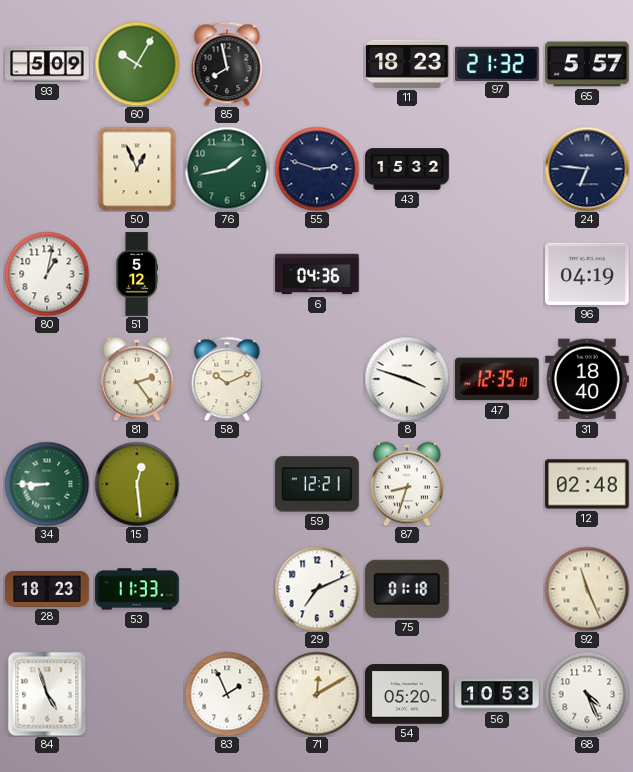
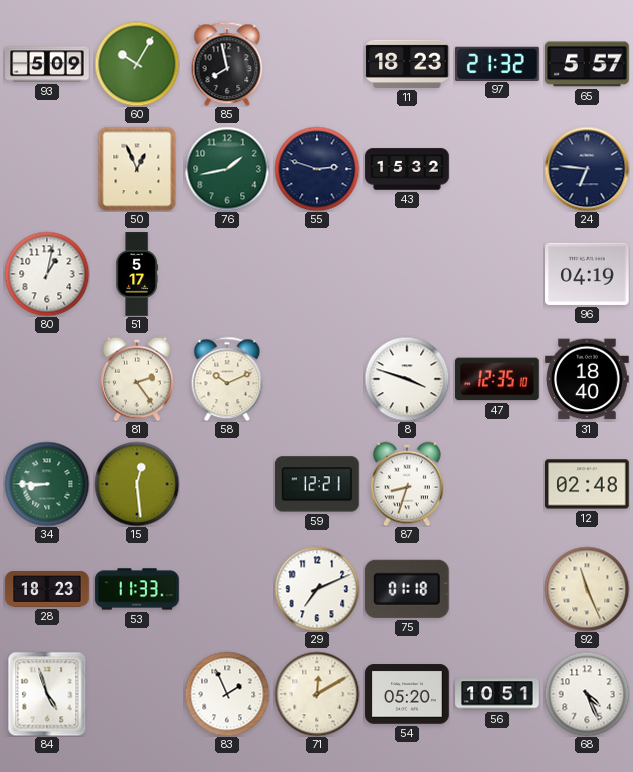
51: 5:12 -> 5:17
6: 04:36 -> none
56: 10:53 -> 10:51
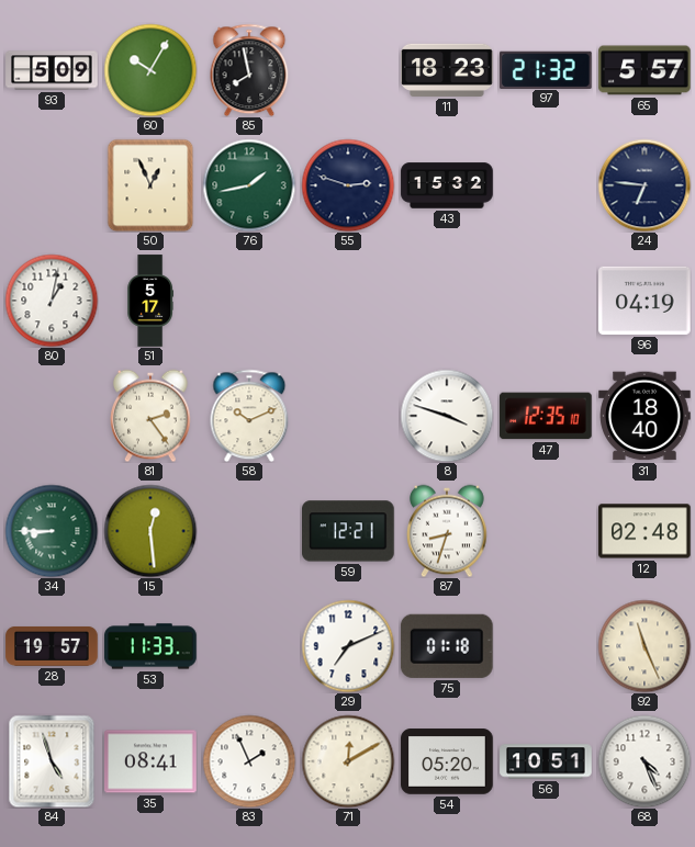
28: 18:23 -> 19:57
35: none -> 08:41
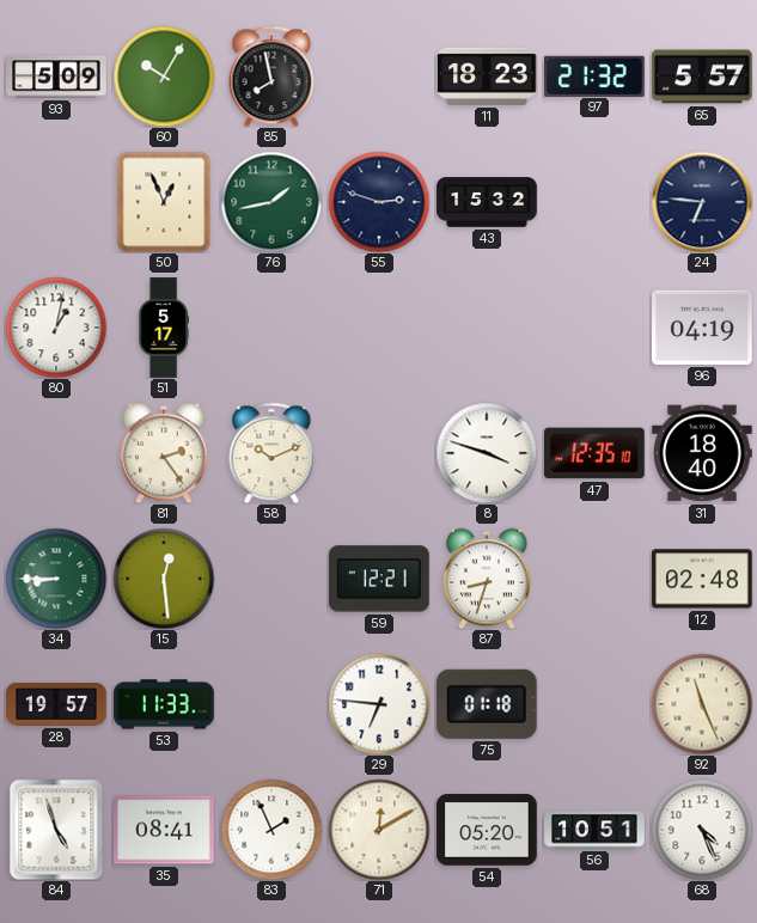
29: 7:11 -> 6:46
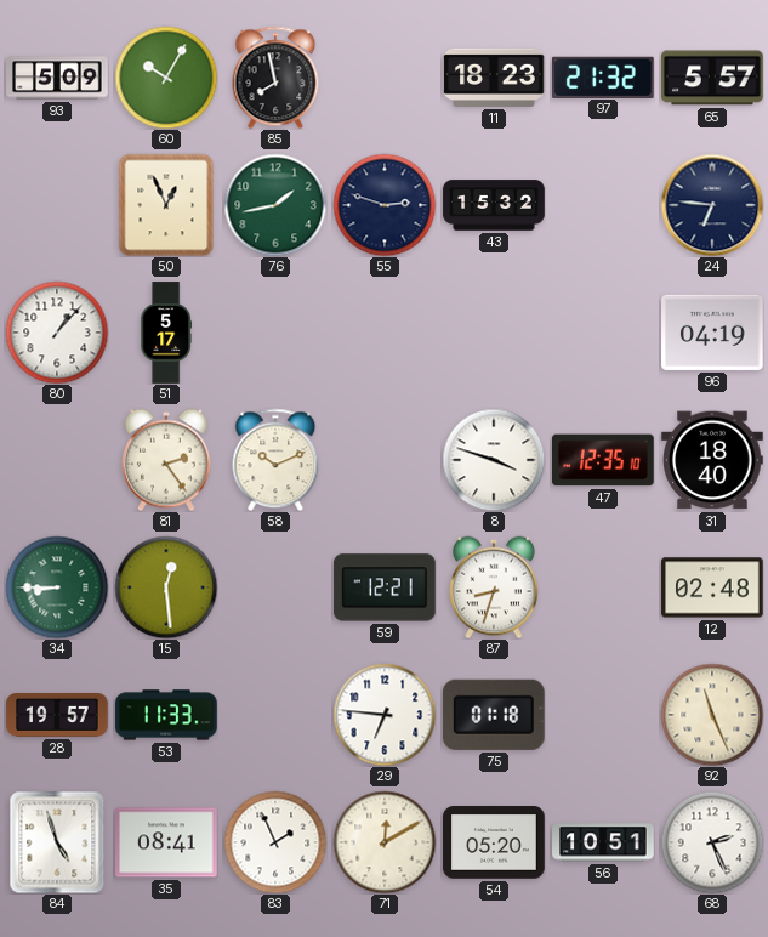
80: 1:02 -> 1:07
68: 4:26 -> 2:26
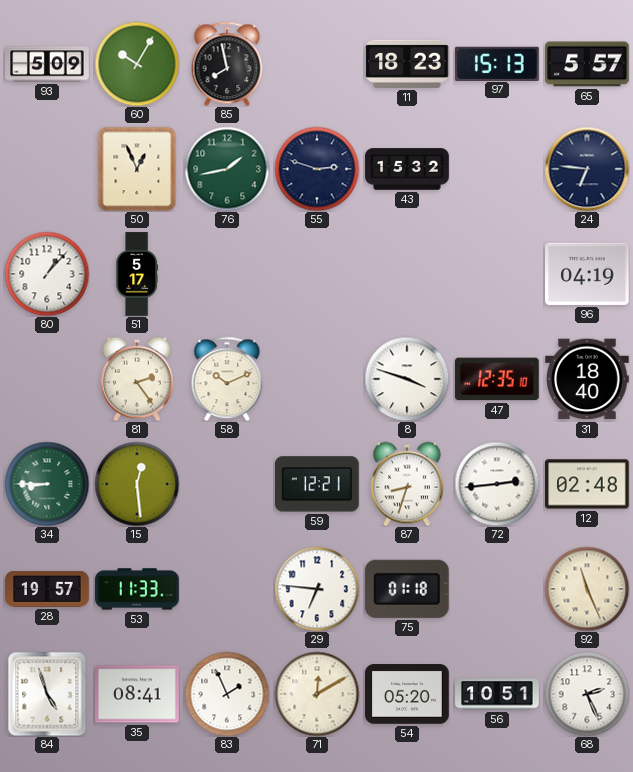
97: 21:32 -> 15:13
72: none -> 2:44
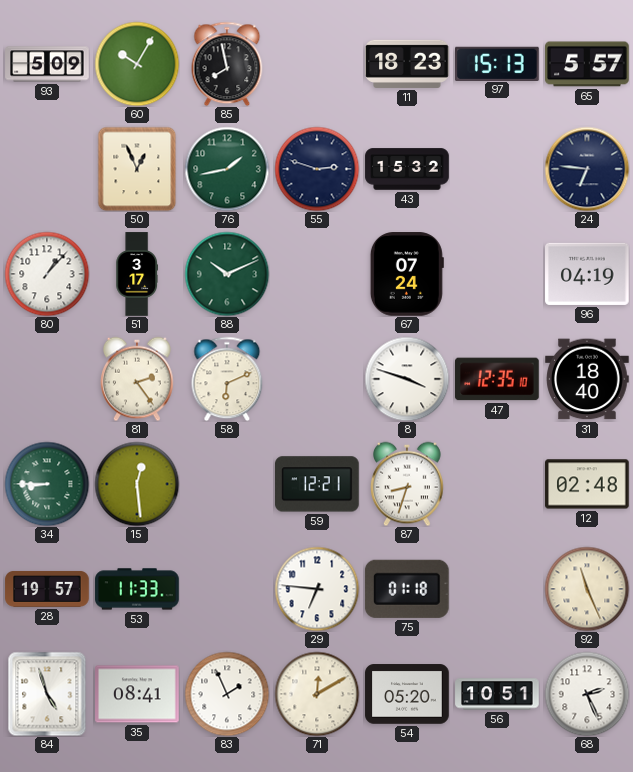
51: 5:17 -> 3:17
88: none -> 10:11
67: none -> 07:24
58: 10:11 -> 6:11
72: 2:44 -> none
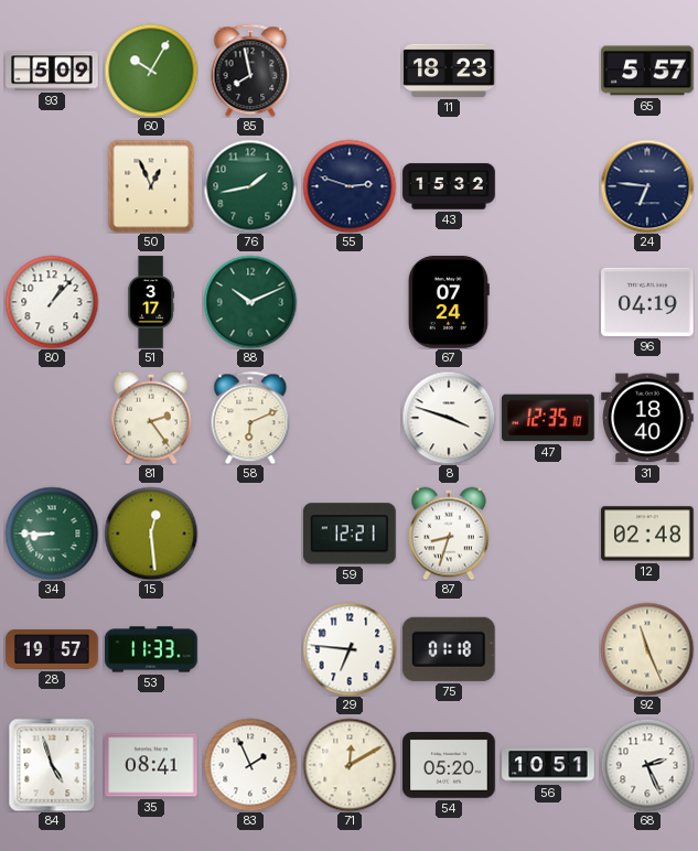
97: 15:13 -> none
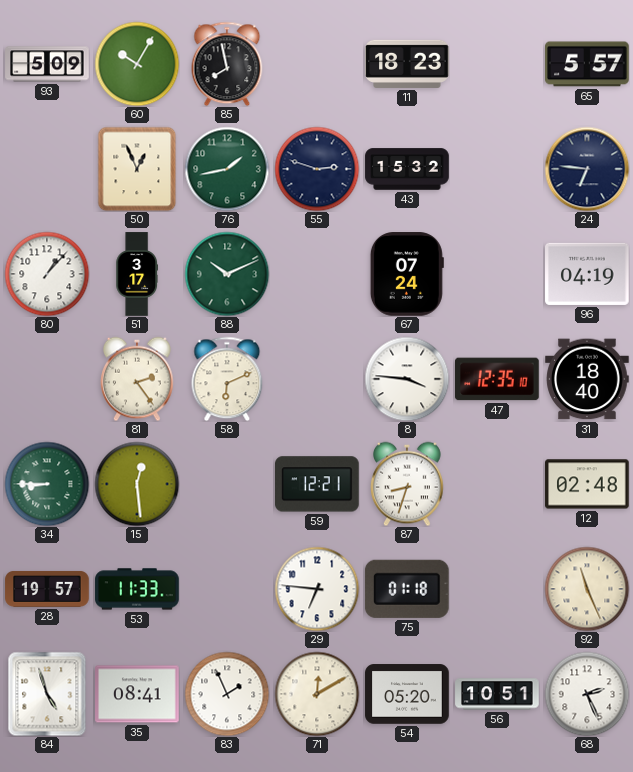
8: 3:48 -> 3:46
